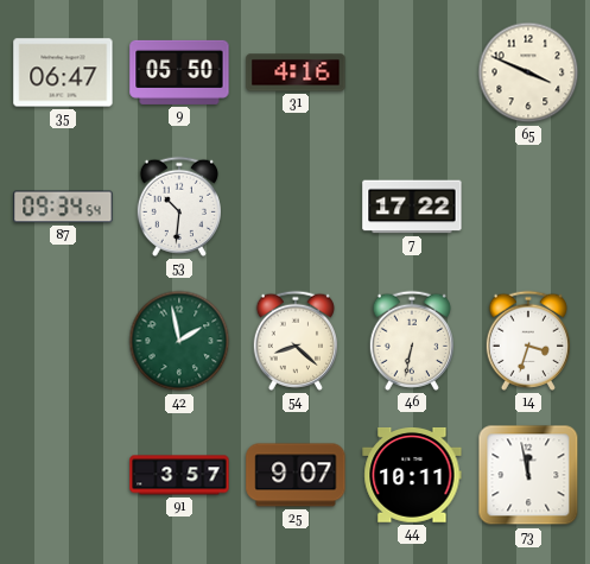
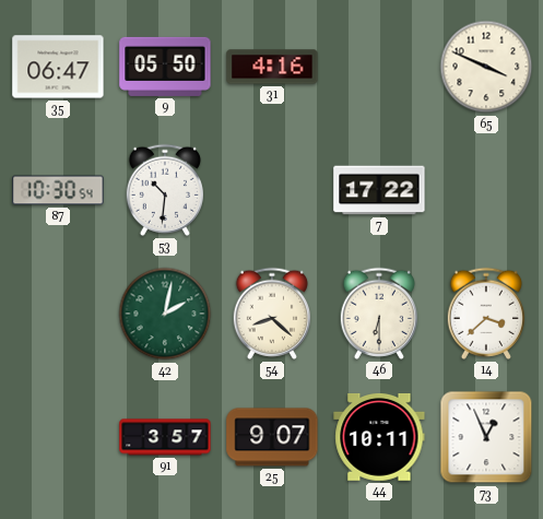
87: 09:34 -> 10:30
42: 1:58 -> 2:02
46: 6:32 -> 6:30
14: 3:33 -> 3:38
73: 11:58 -> 12:56
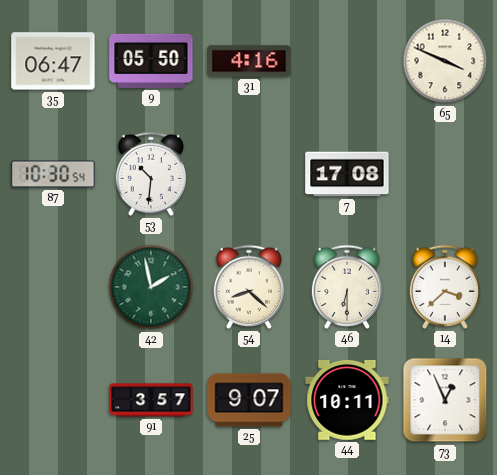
7: 17:22 -> 17:08
42: 2:02 -> 1:58
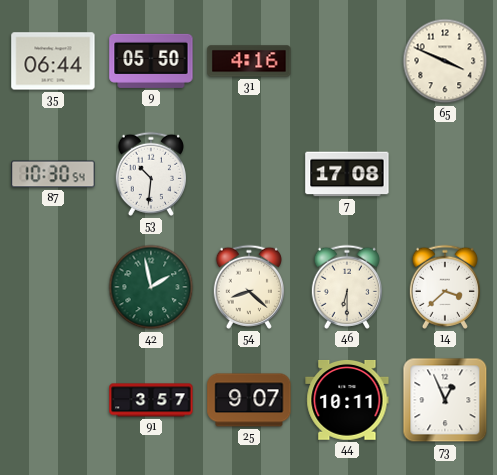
35: 06:47 -> 06:44
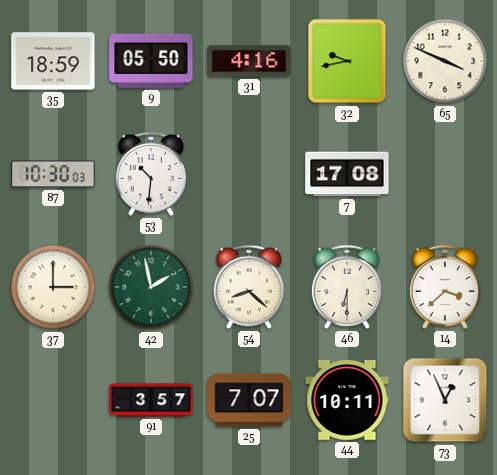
35: 06:44 -> 18:59
32: none -> 9:43
87: 10:30:54 -> 10:30:03
37: none -> 3:00
25: 9:07 -> 7:07
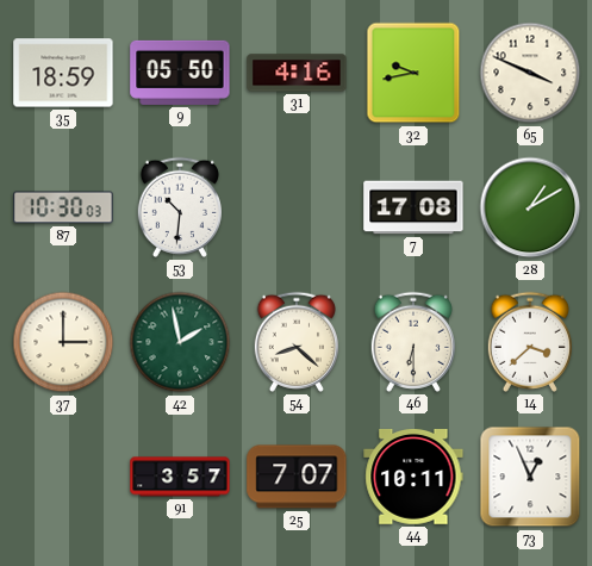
28: none -> 1:10
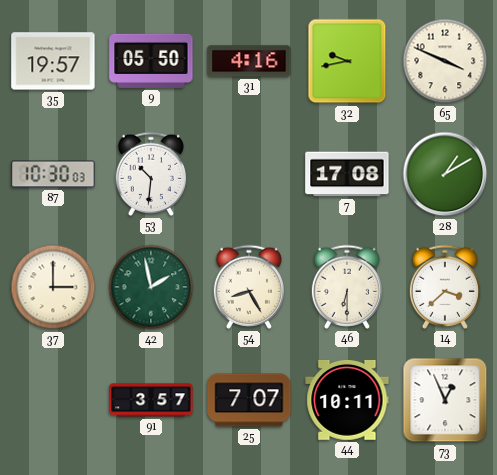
35: 18:59 -> 19:57
54: 8:22 -> 8:25
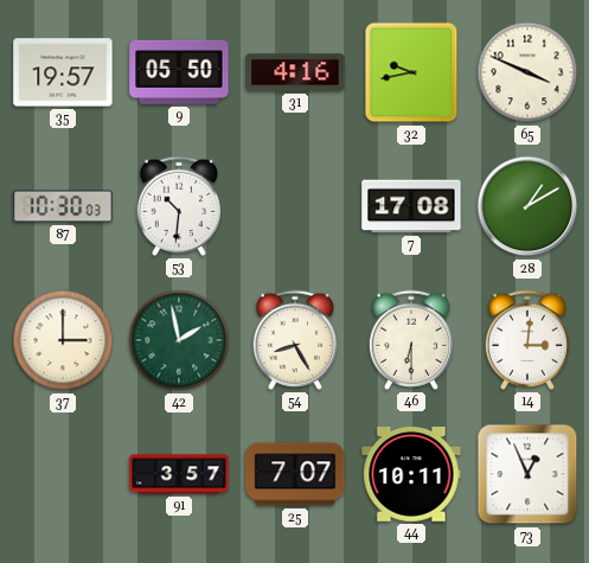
14: 3:38 -> 3:01
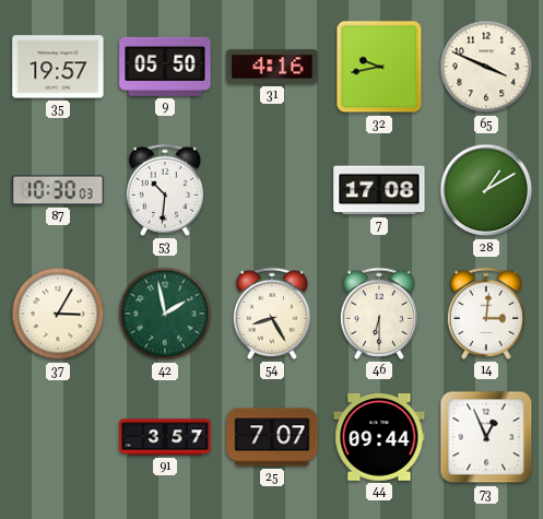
37: 3:00 -> 3:05
44: 10:11 -> 09:44
